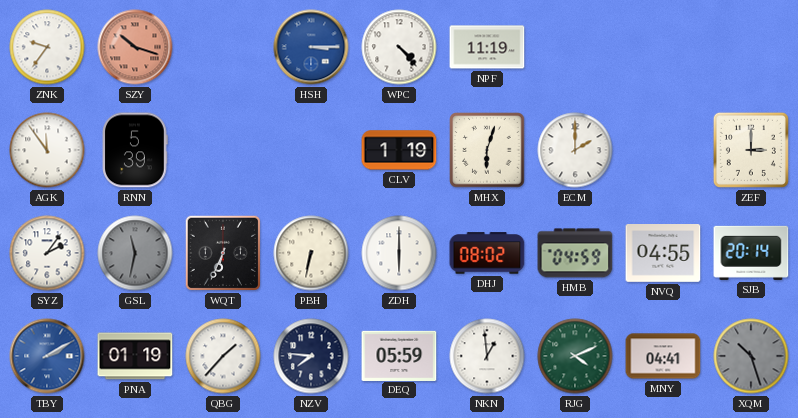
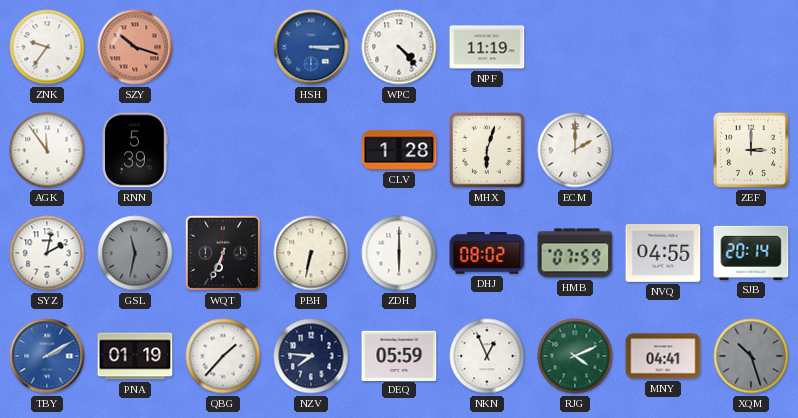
CLV: 1:19 -> 1:28
SYZ: 2:06 -> 2:02
HMB: 04:59 -> 07:59
NKN: 12:59 -> 12:56
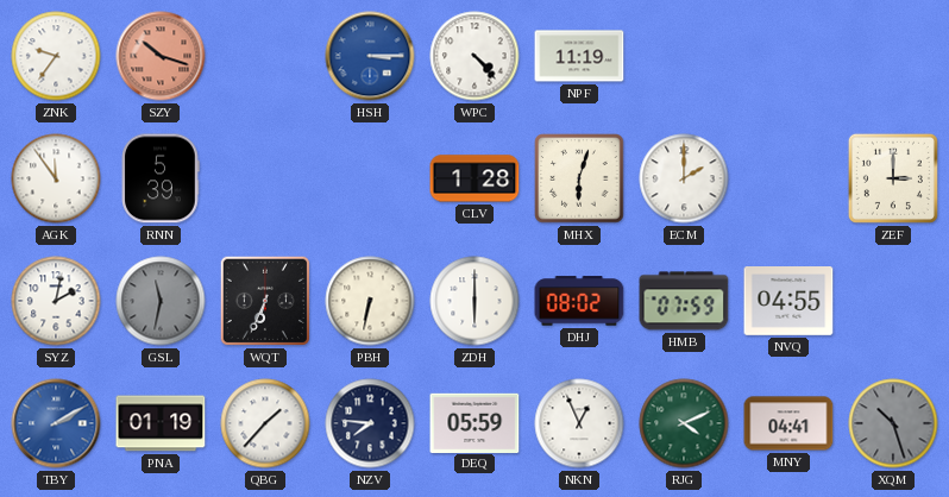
SJB: 20:14 -> none
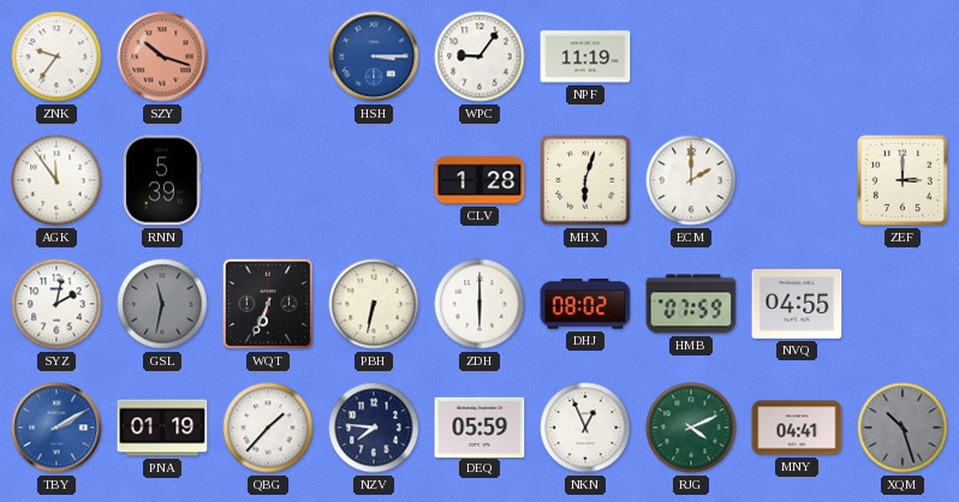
WPC: 4:23 -> 9:06
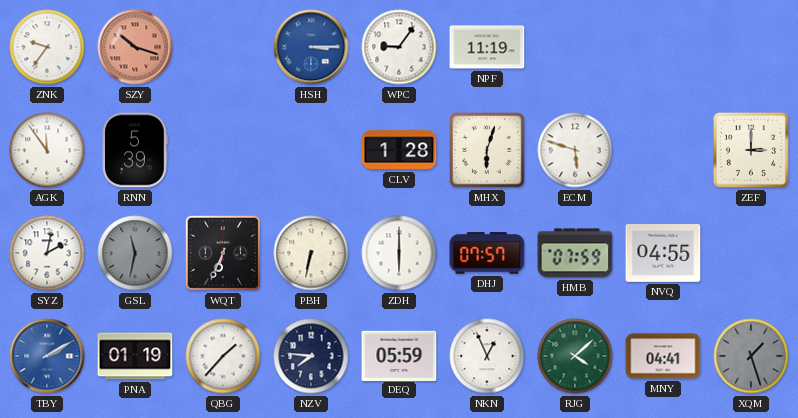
ECM: 2:00 -> 5:48
DHJ: 08:02 -> 07:57
RJG: 4:11 -> 4:08
XQM: 10:27 -> 1:27
